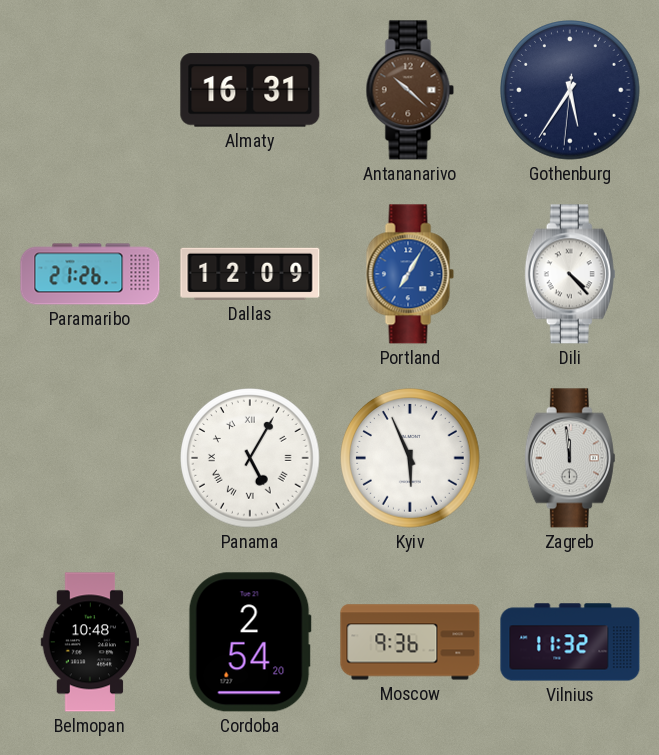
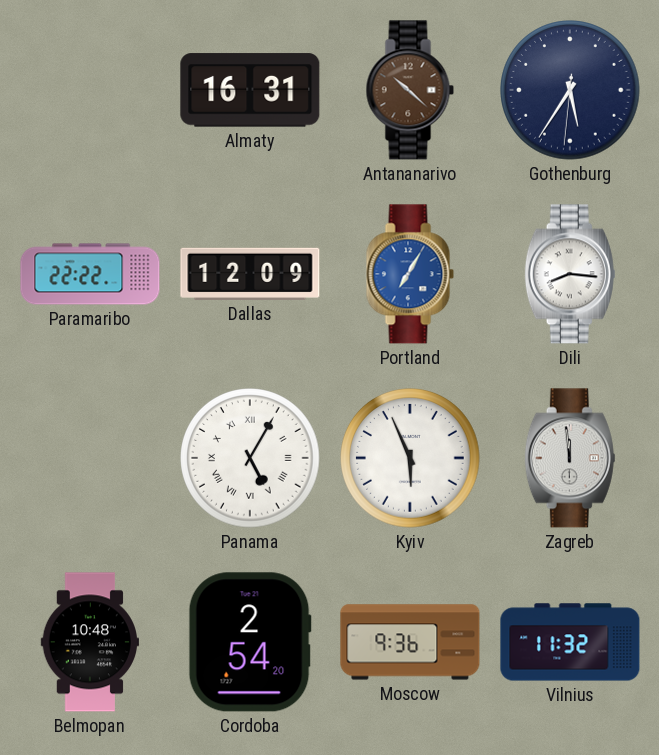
Paramaribo: 21:26 -> 22:22
Dili: 4:23 -> 8:16
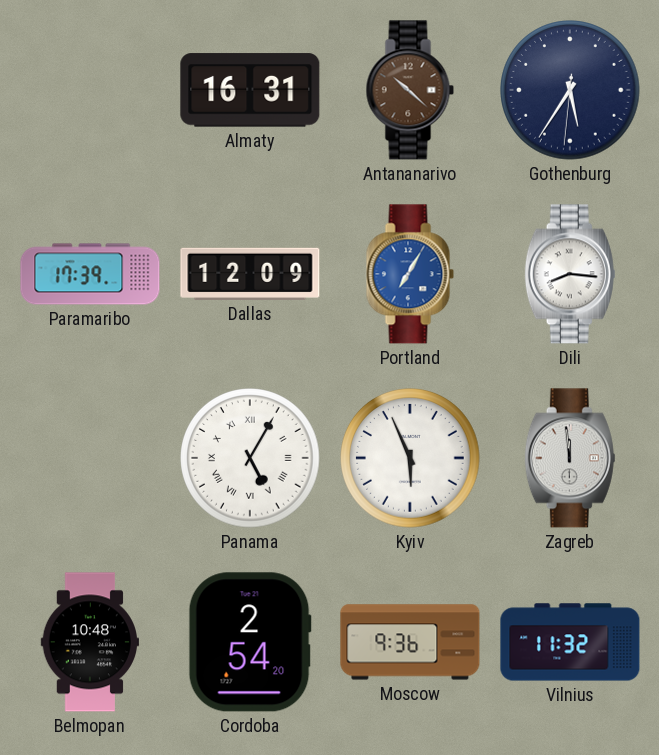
Paramaribo: 22:22 -> 17:39
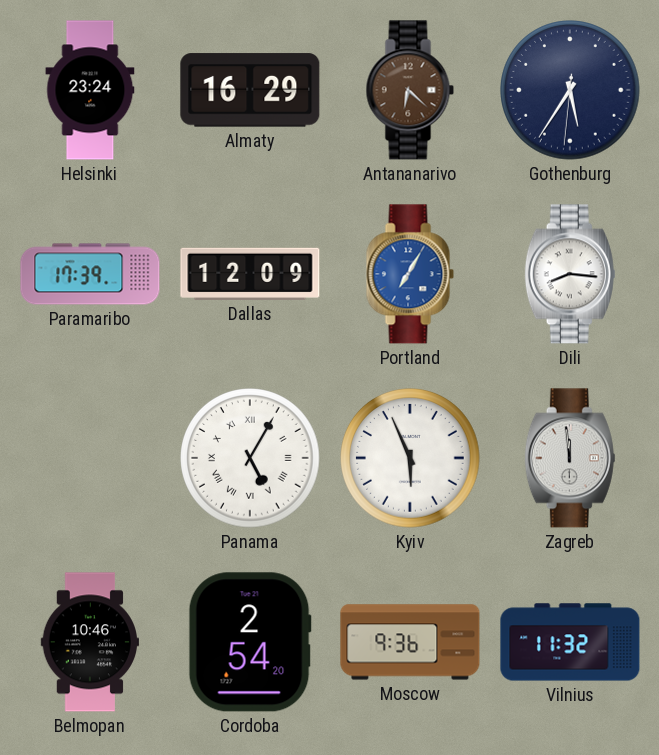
Helsinki: none -> 23:24
Almaty: 16:31 -> 16:29
Antananarivo: 10:22 -> 6:22
Belmopan: 10:48 -> 10:46
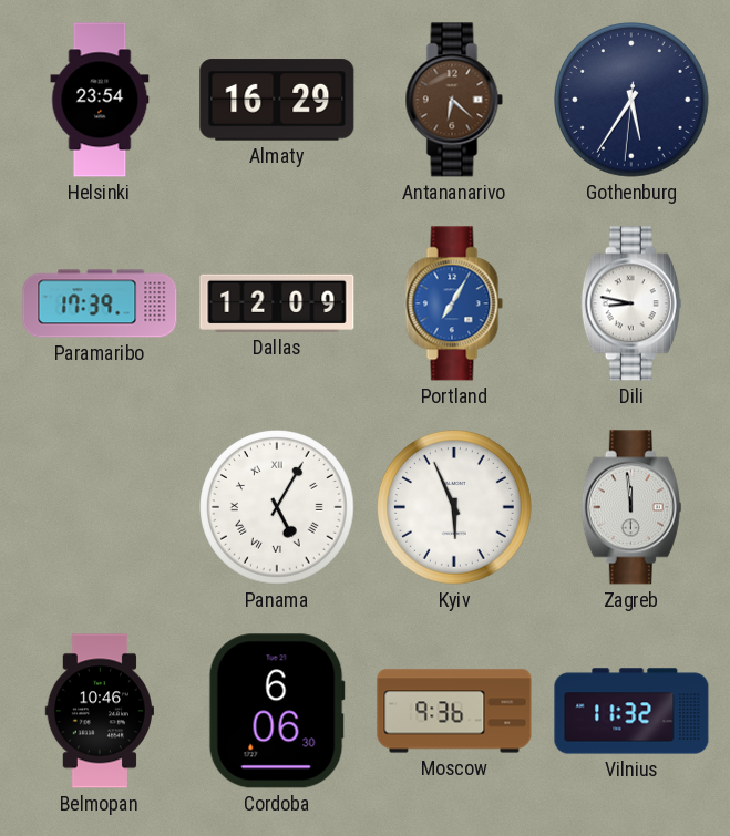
Helsinki: 23:24 -> 23:54
Dili: 8:16 -> 8:47
Cordoba: 2:54 -> 6:06
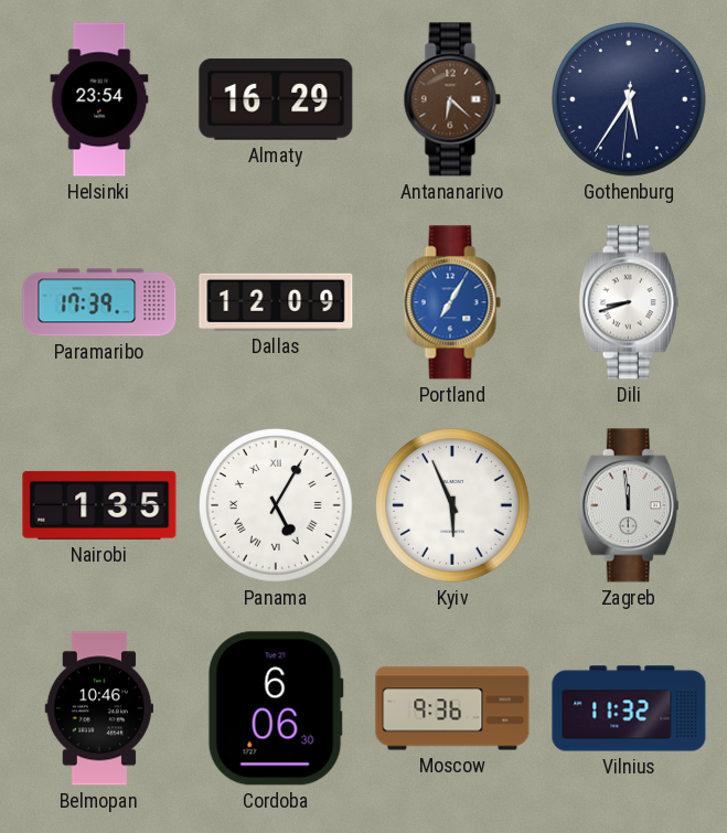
Dili: 8:47 -> 8:42
Nairobi: none -> 1:35
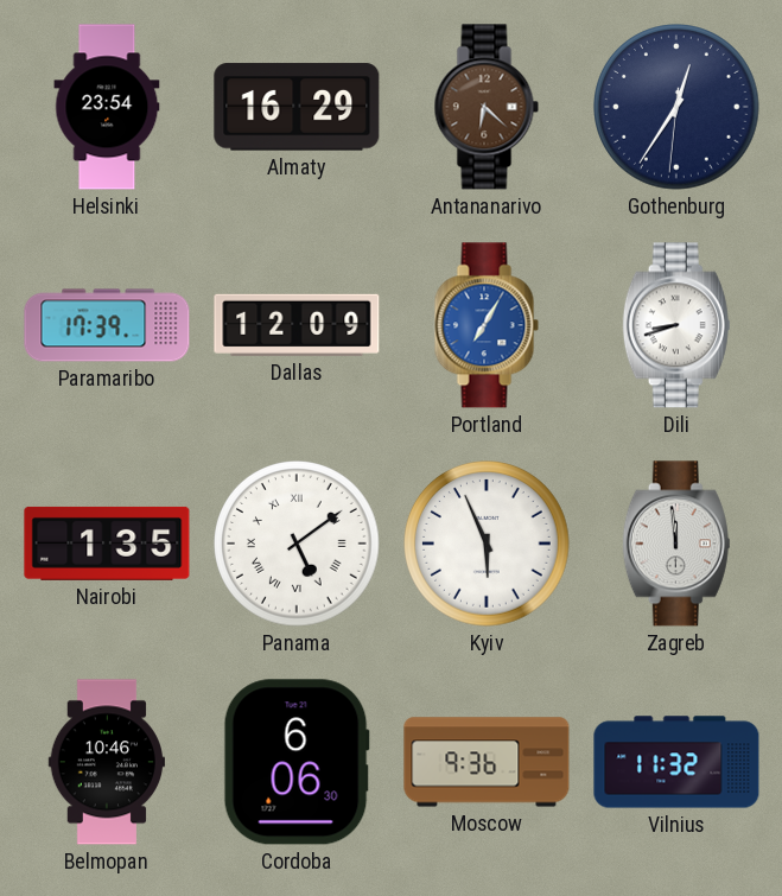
Gothenburg: 5:35 -> 12:35
Panama: 5:05 -> 5:09
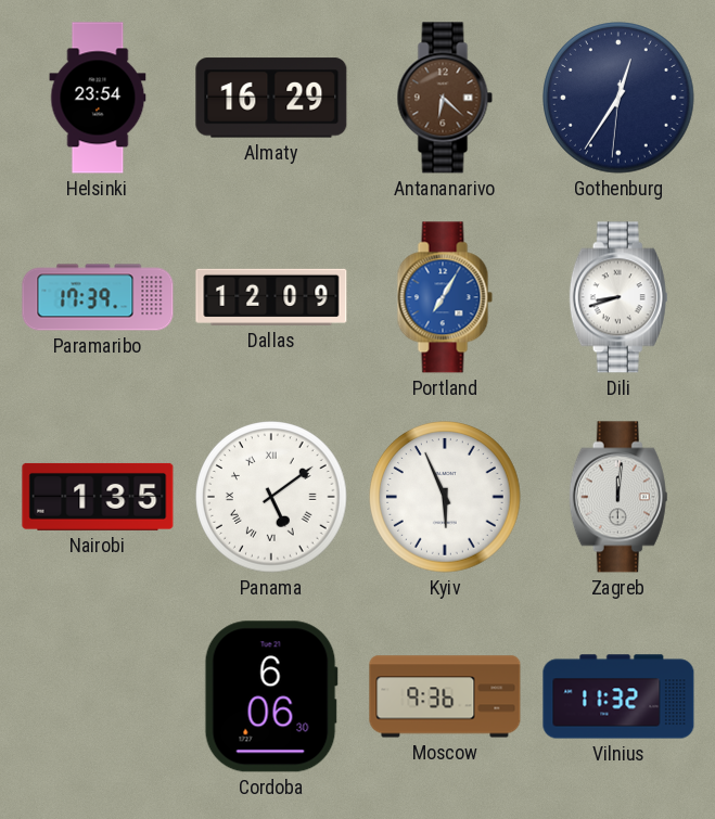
Zagreb: 11:59 -> 12:01
Belmopan: 10:46 -> none
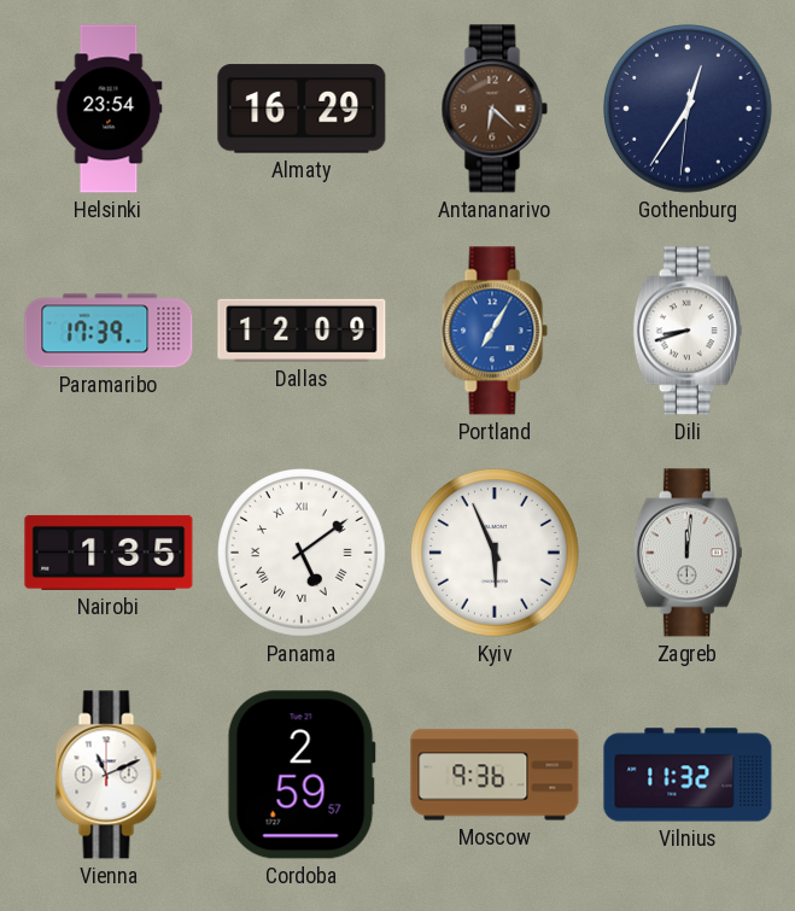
Vienna: none -> 11:11
Cordoba: 6:06 -> 2:59
